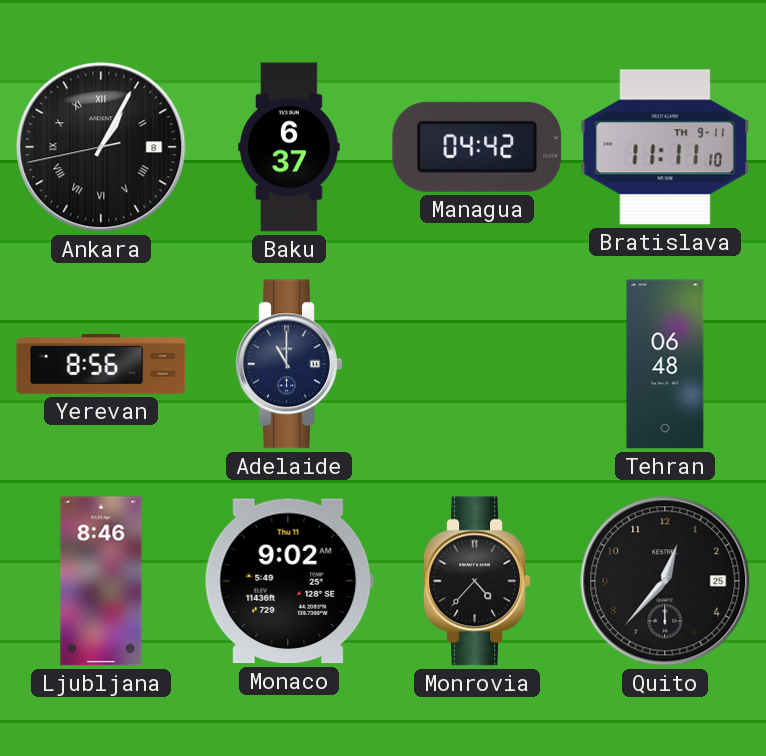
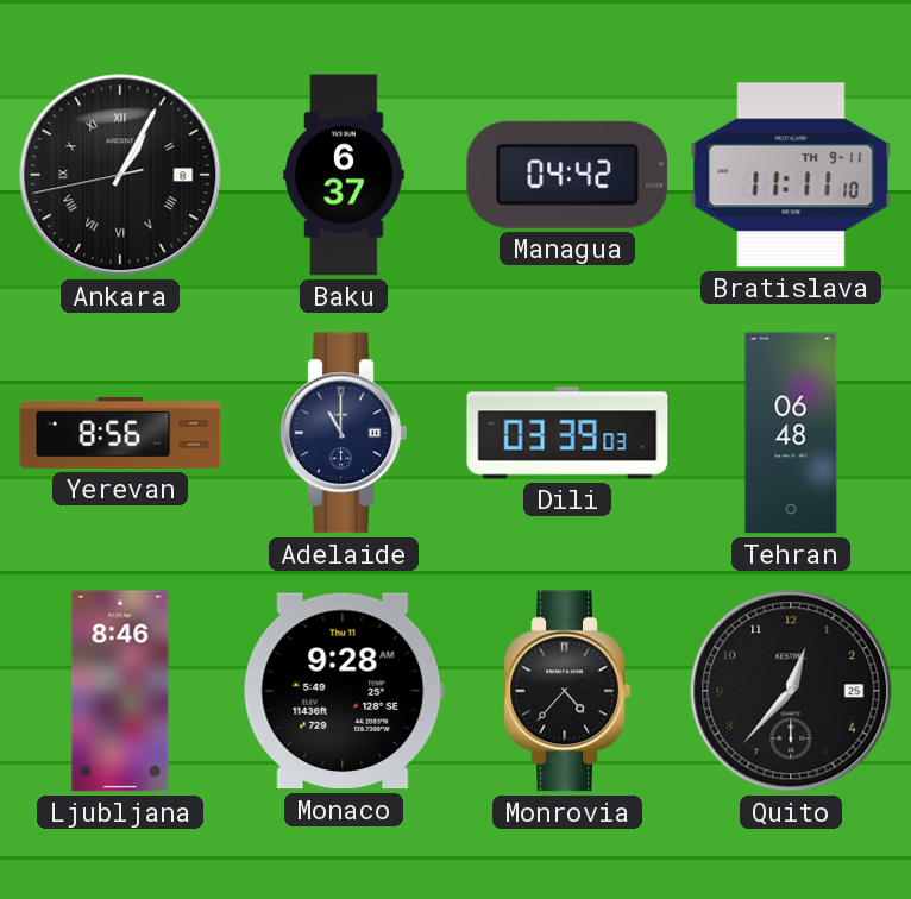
Dili: none -> 03:39
Monaco: 9:02 -> 9:28
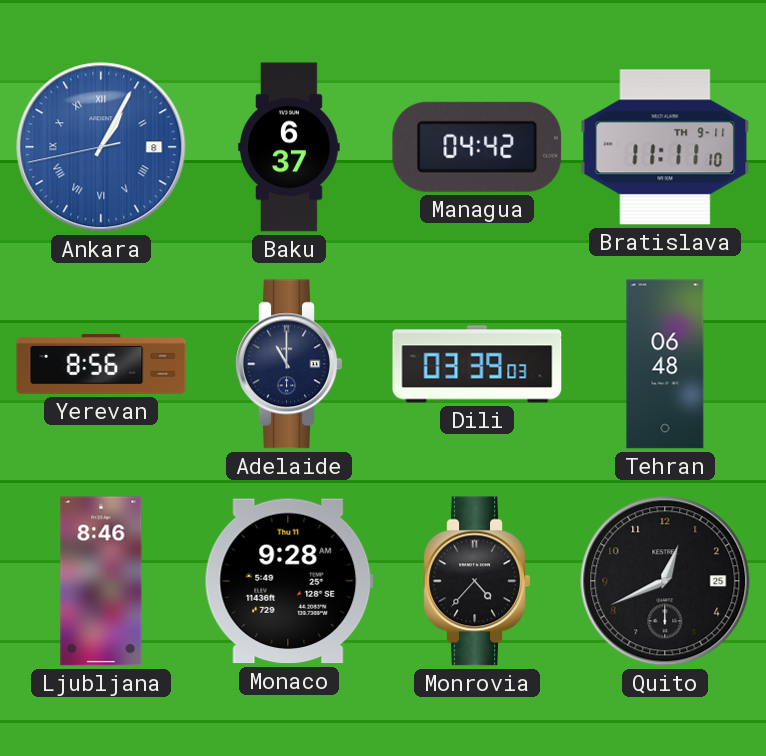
Ankara dial: black -> blue
Quito: 12:37 -> 12:41
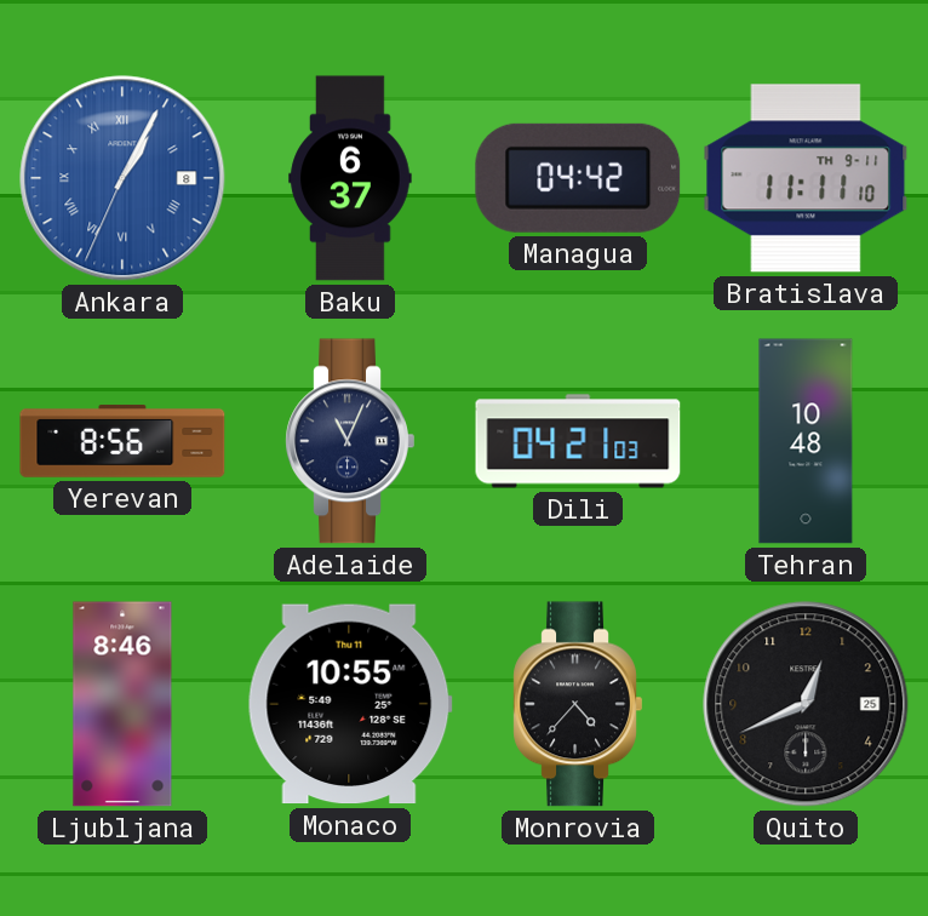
Ankara: 1:04:43 -> 1:04:34
Adelaide: 11:00 -> 11:04
Dili: 03:39 -> 04:21
Tehran: 06:48 -> 10:48
Monaco: 9:28 -> 10:55
